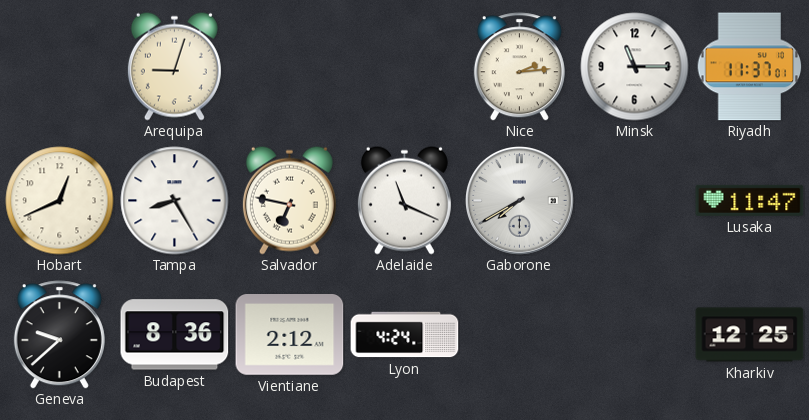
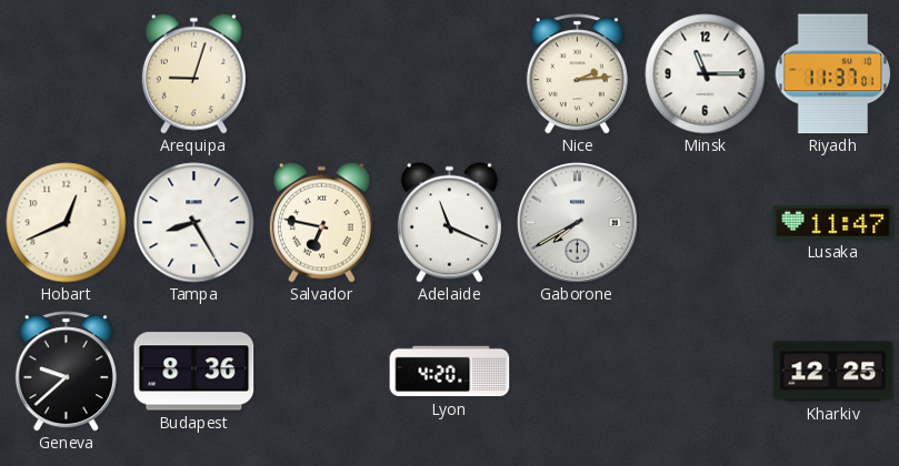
Vientiane: 2:12 -> none
Lyon: 4:24 -> 4:20
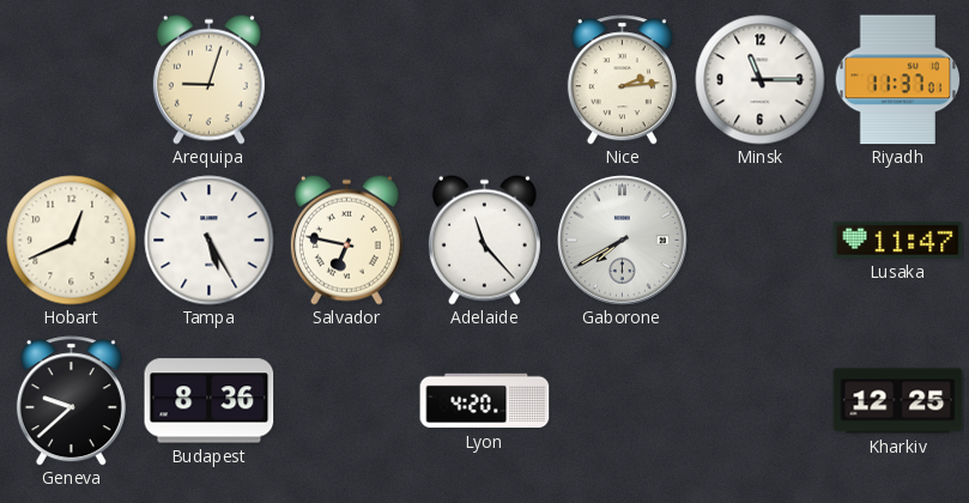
Tampa: 8:25 -> 5:25
Adelaide: 11:19 -> 11:23
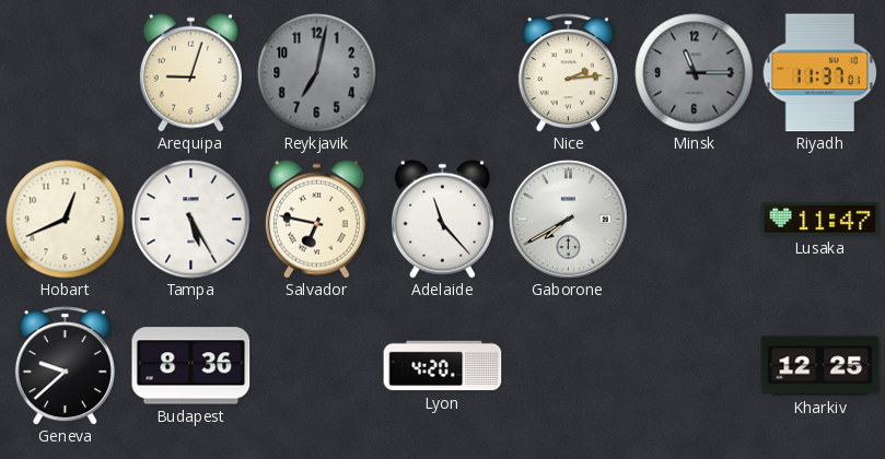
Reykjavik: none -> 7:02
Minsk dial: white -> grey
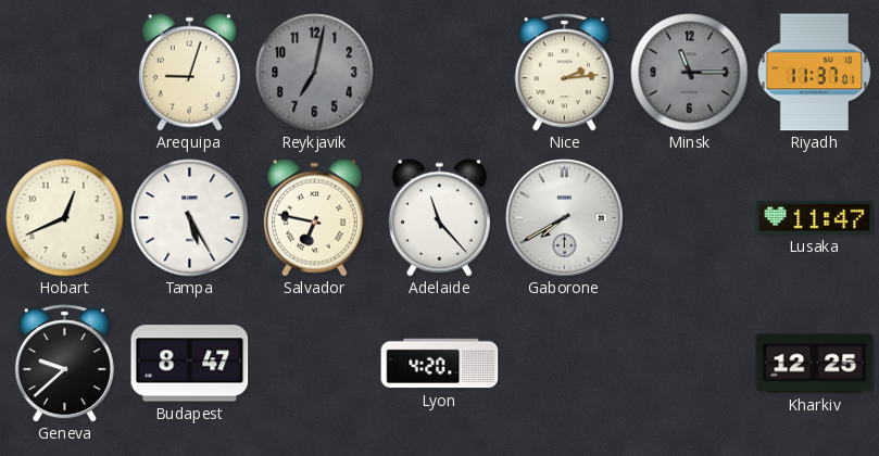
Budapest: 8:36 -> 8:47
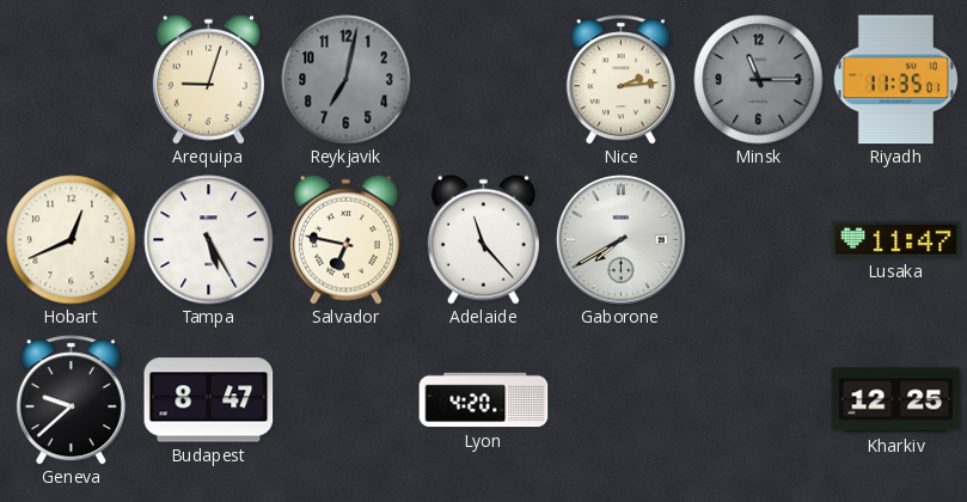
Riyadh: 11:37 -> 11:35
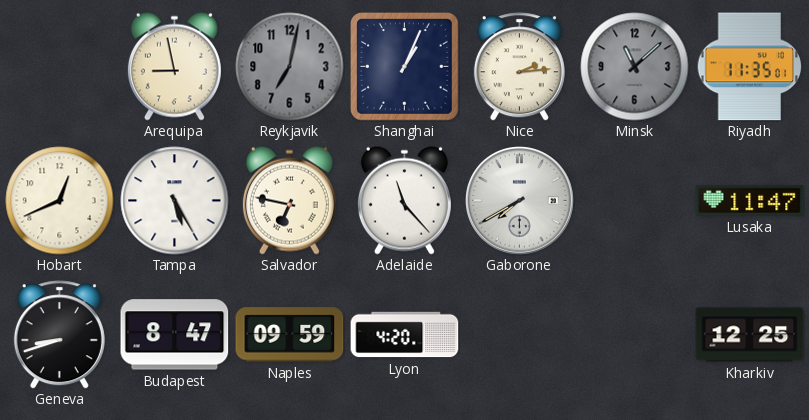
Arequipa: 9:03 -> 8:58
Shanghai: none -> 1:04
Minsk: 11:15 -> 11:08
Geneva: 9:38 -> 8:42
Naples: none -> 09:59
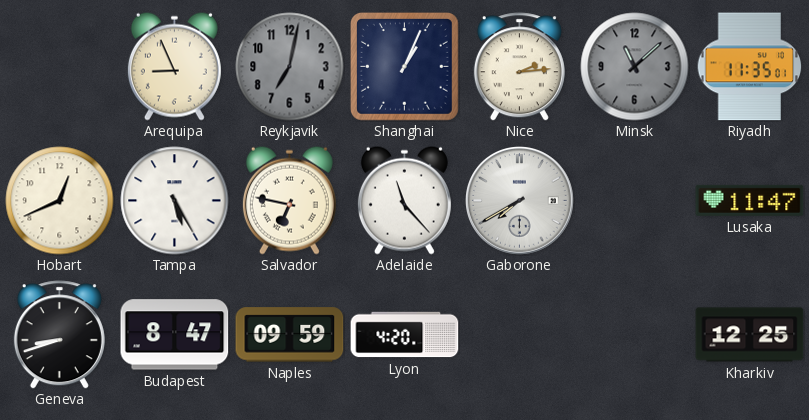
Arequipa: 8:58 -> 8:56
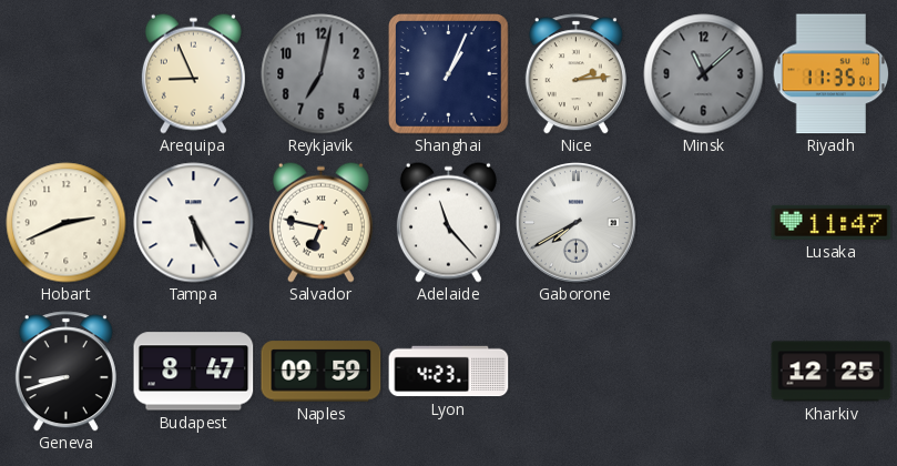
Hobart: 12:41 -> 2:41
Lyon: 4:20 -> 4:23
